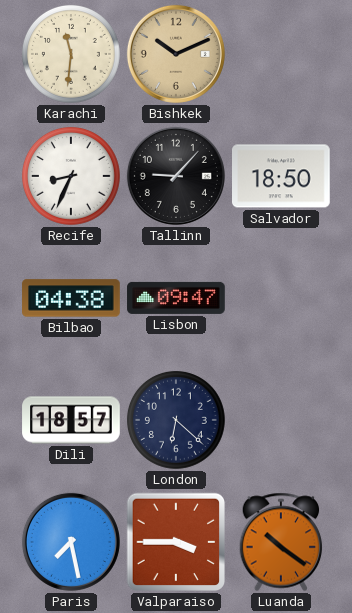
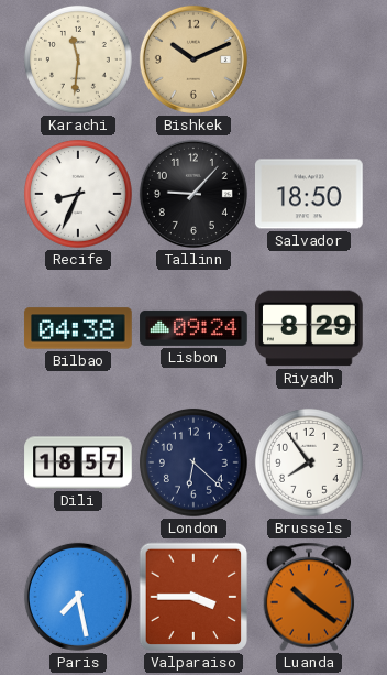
Lisbon: 09:47 -> 09:24
Riyadh: none -> 8:29
Brussels: none -> 7:54
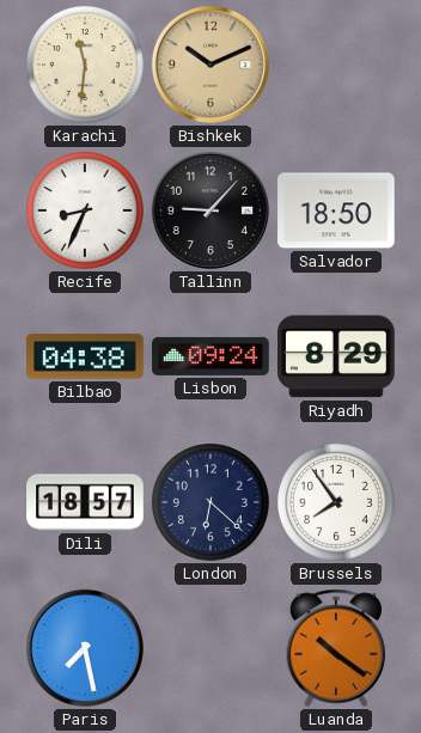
Valparaiso: 3:45 -> none
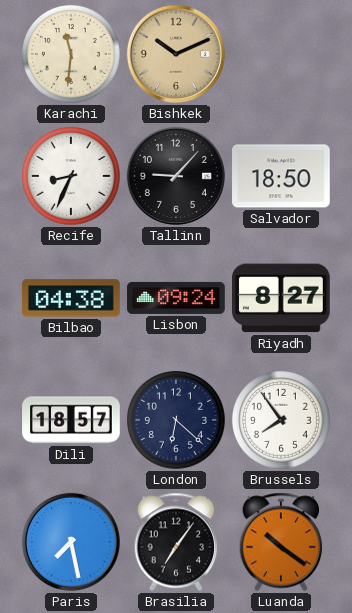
Riyadh: 8:29 -> 8:27
Brasilia: none -> 7:06
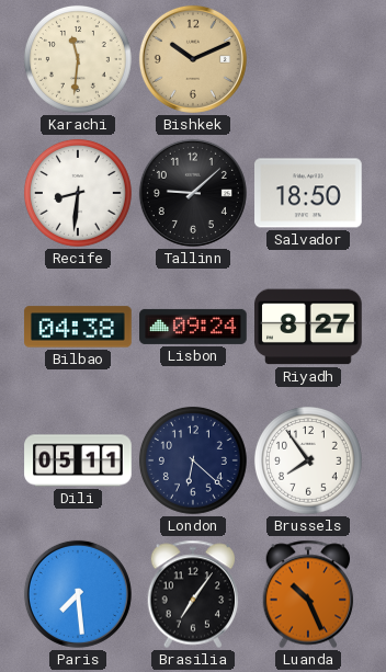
Recife: 8:34 -> 8:31
Tallinn: 9:07 -> 9:08
Dili: 18:57 -> 05:11
Paris: 7:28 -> 7:29
Luanda: 10:21 -> 10:26
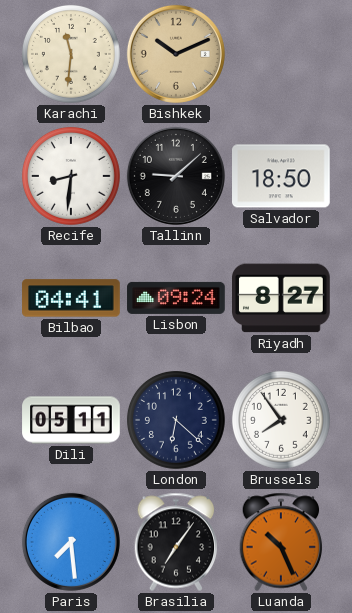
Bilbao: 04:38 -> 04:41
